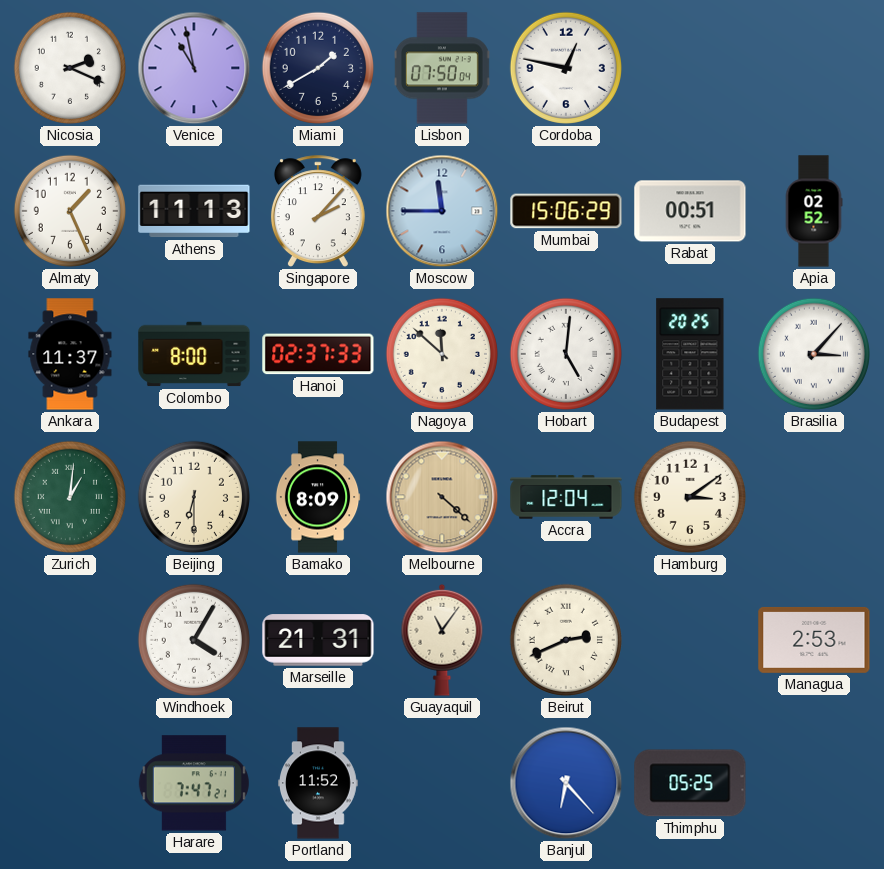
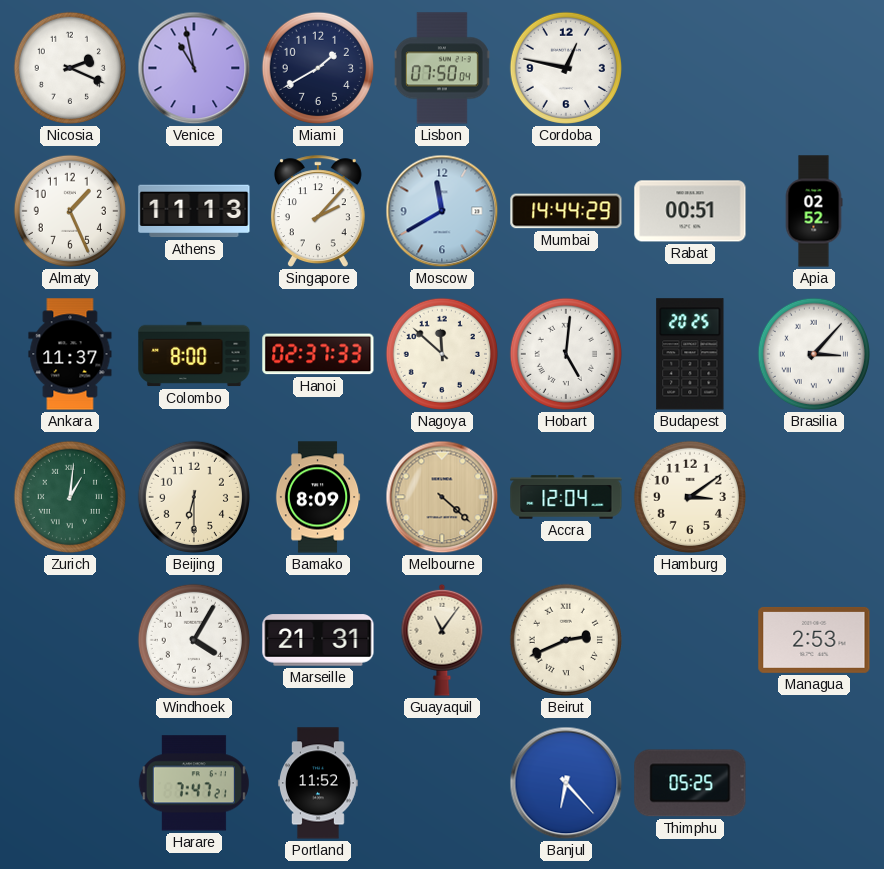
Moscow: 11:45 -> 11:40
Mumbai: 15:06 -> 14:44
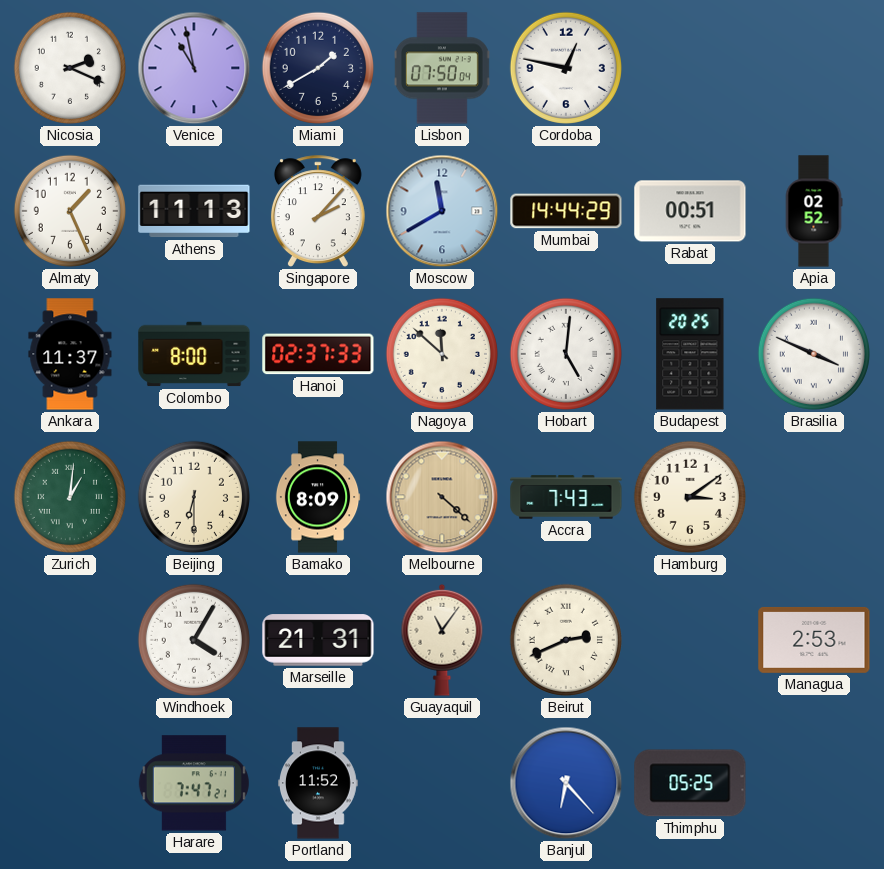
Brasilia: 3:07 -> 3:49
Accra: 12:04 -> 7:43
